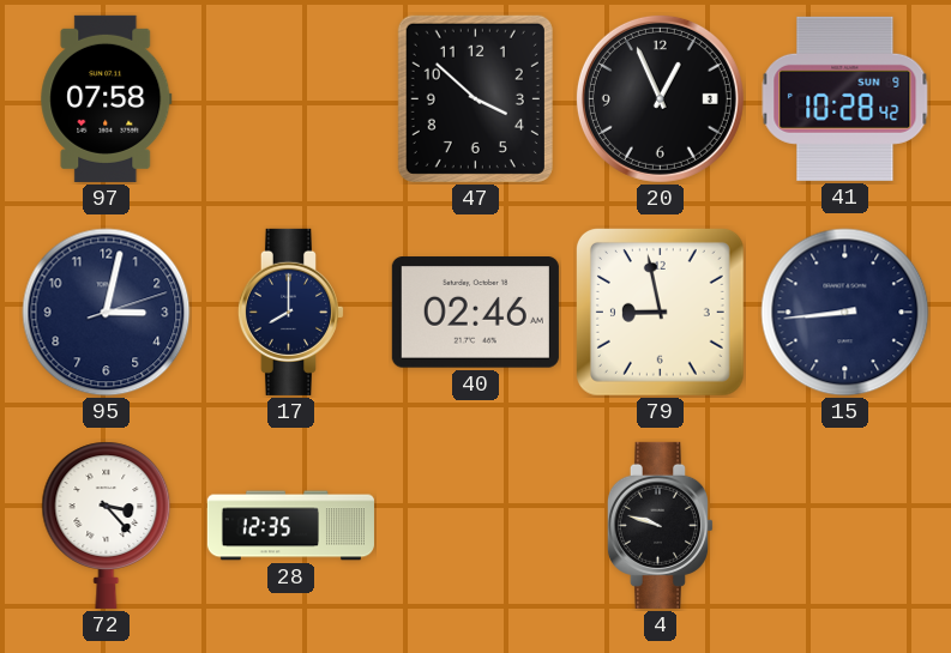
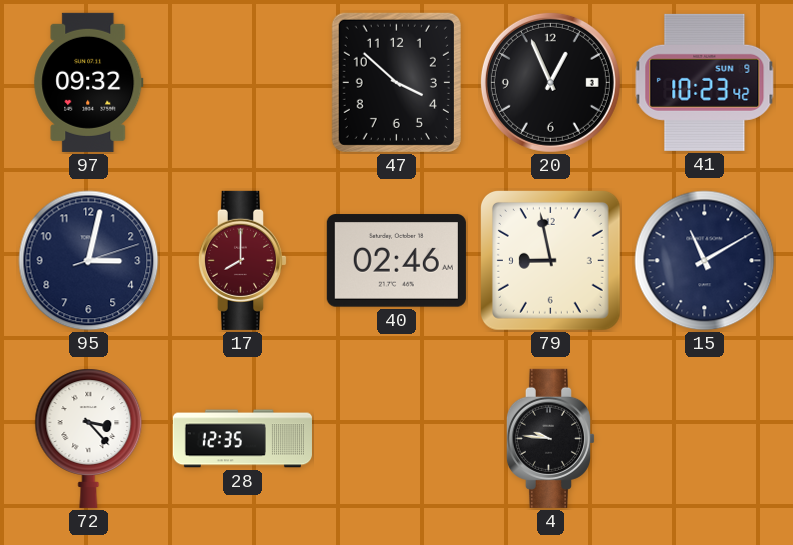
97: 07:58 -> 09:32
41: 10:28 -> 10:23
17 dial: navy -> burgundy
15: 8:44 -> 11:10
4: 9:48 -> 9:46
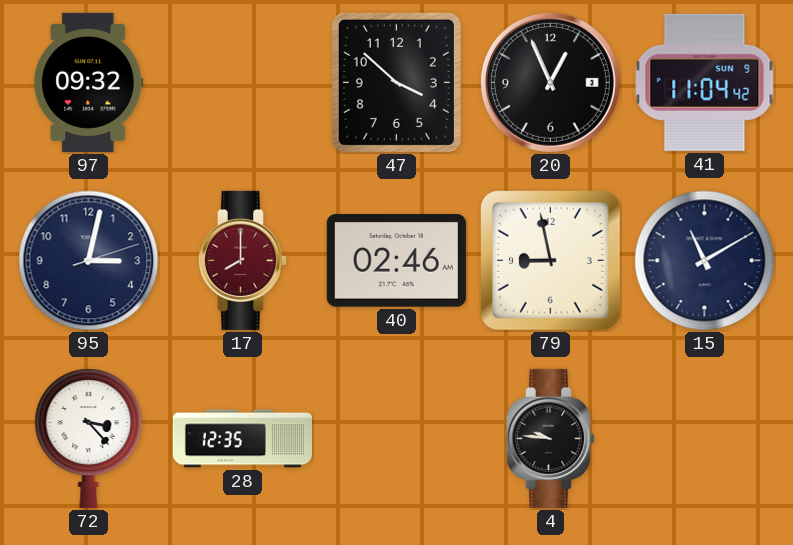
41: 10:23 -> 11:04
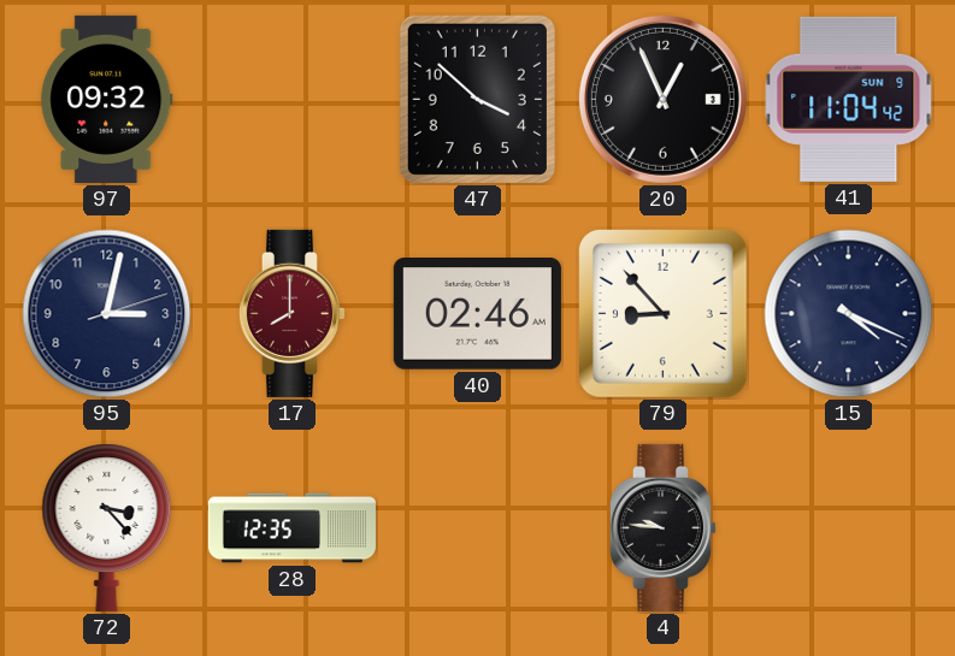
79: 8:58 -> 8:53
15: 11:10 -> 4:19
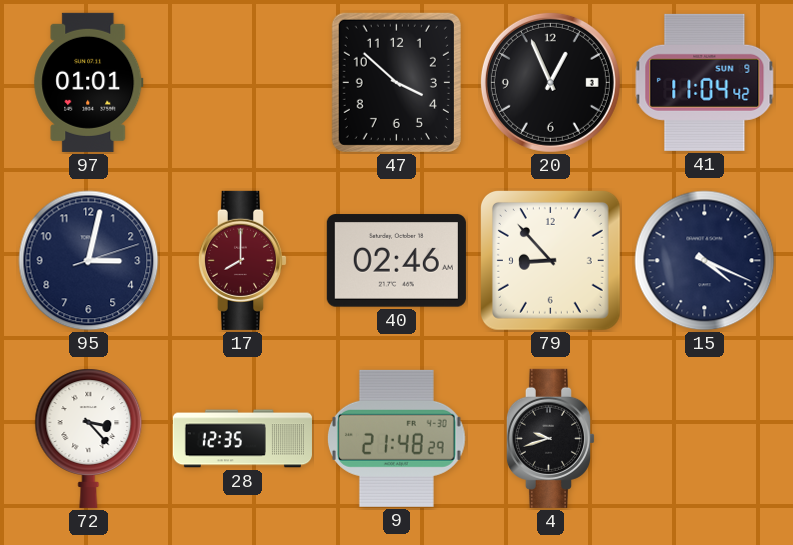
97: 09:32 -> 01:01
9: none -> 21:48
4: 9:46 -> 9:42
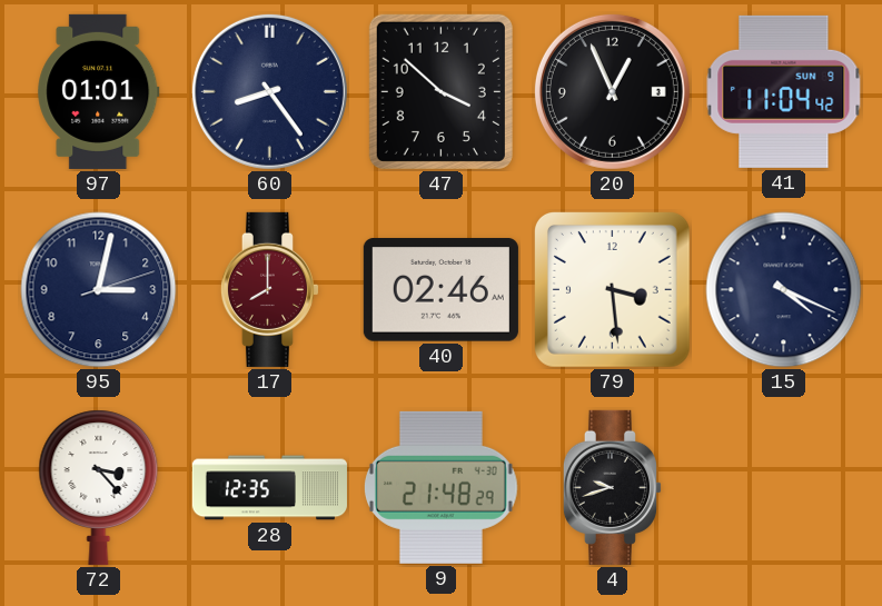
60: none -> 8:24
79: 8:53 -> 3:29
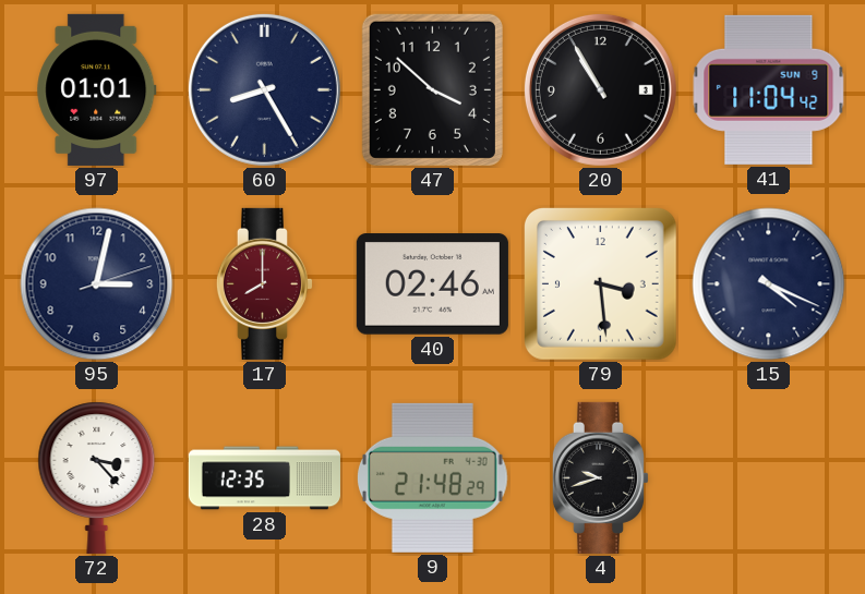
60: 8:24 -> 8:25
20: 12:56 -> 10:55
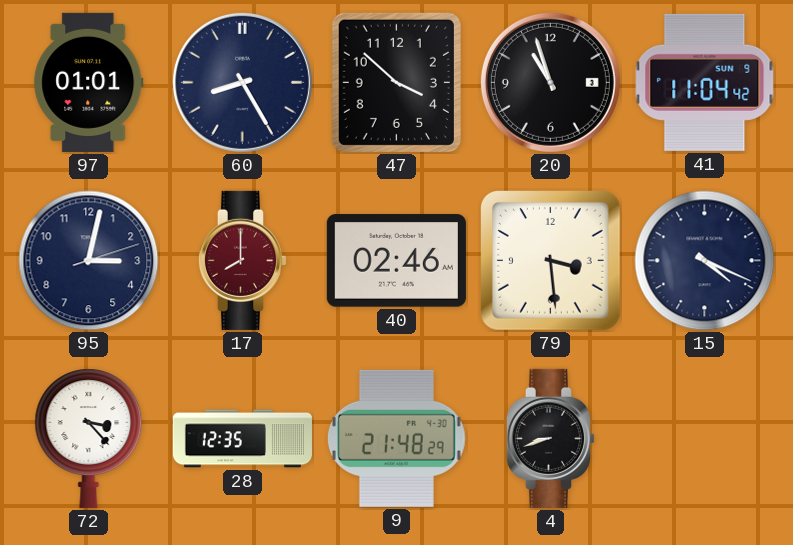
20: 10:55 -> 10:57
4: 9:42 -> 8:42
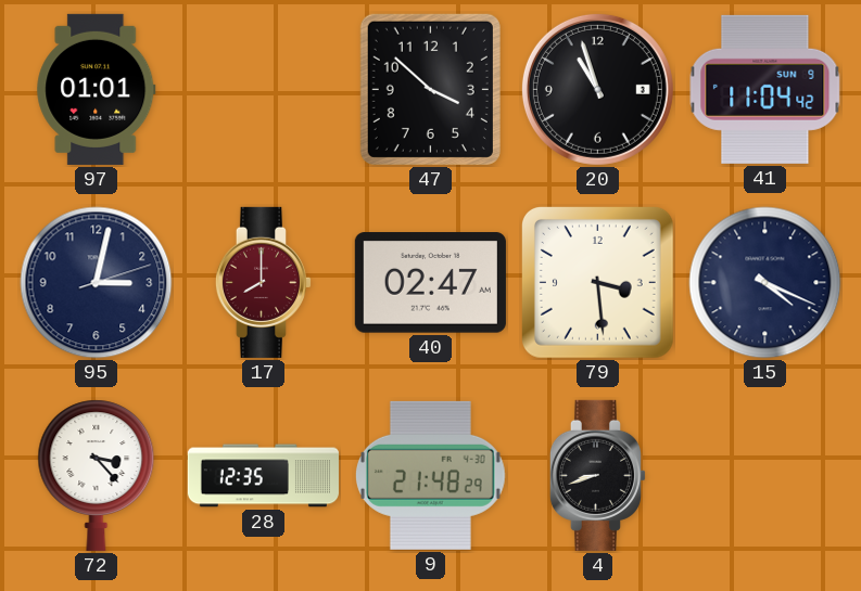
60: 8:25 -> none
40: 02:46 -> 02:47
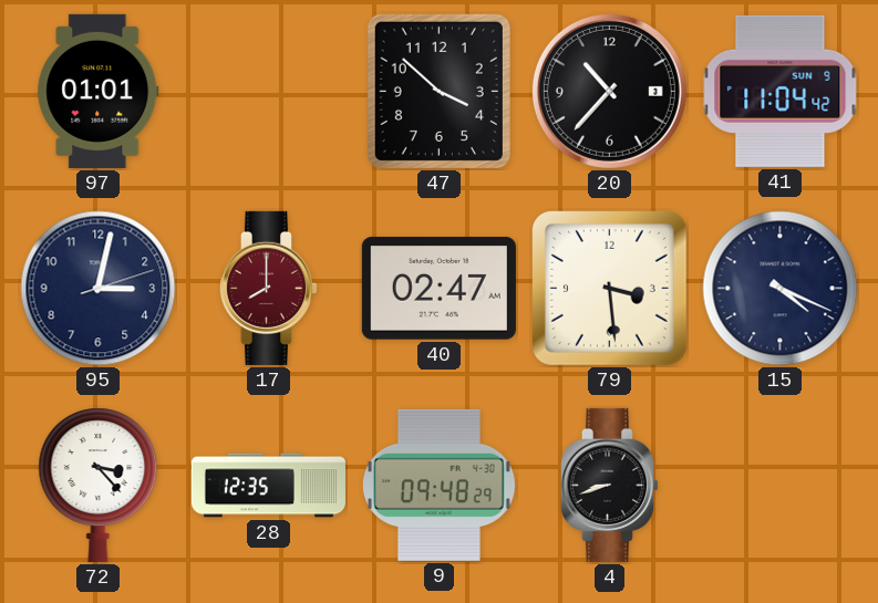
20: 10:57 -> 10:37
9: 21:48 -> 09:48
